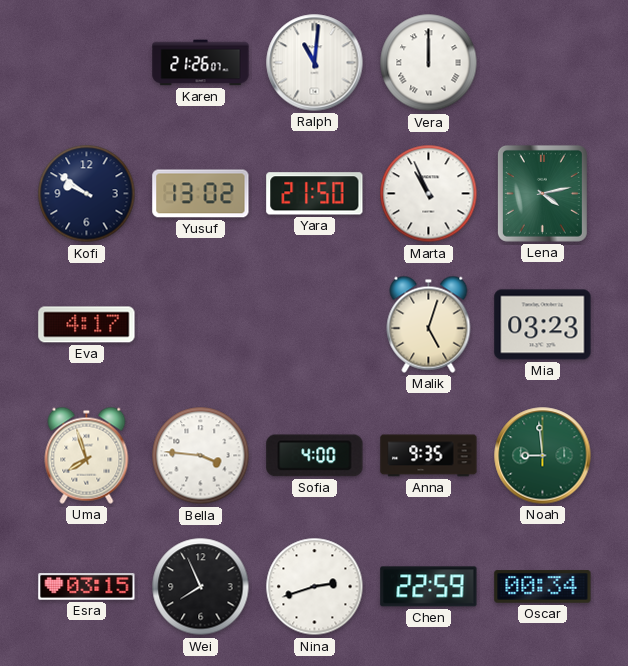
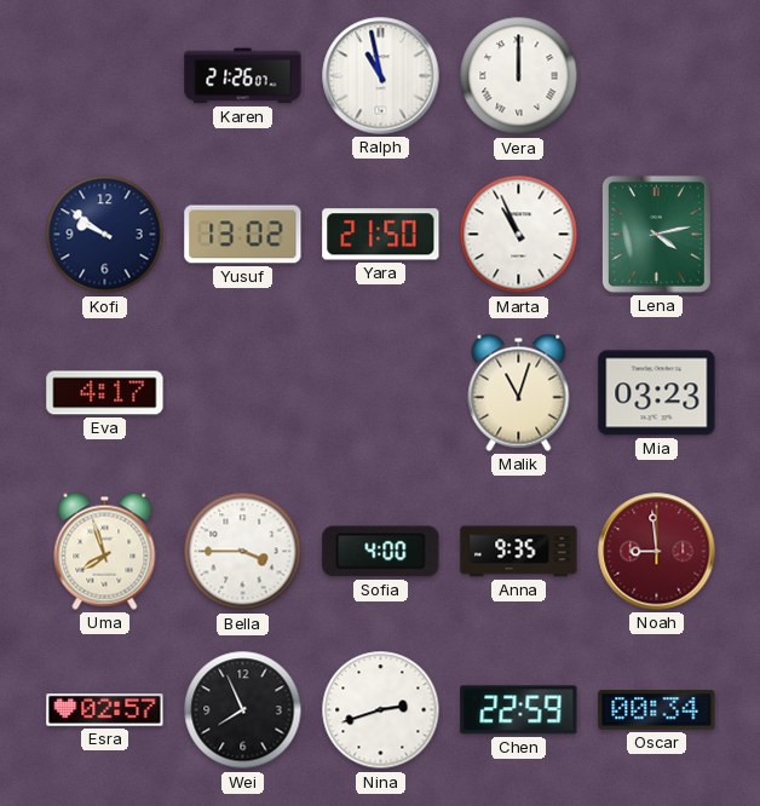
Ralph: 11:01 -> 10:58
Malik: 5:03 -> 11:03
Bella: 3:46 -> 3:45
Noah dial: green -> burgundy
Esra: 03:15 -> 02:57
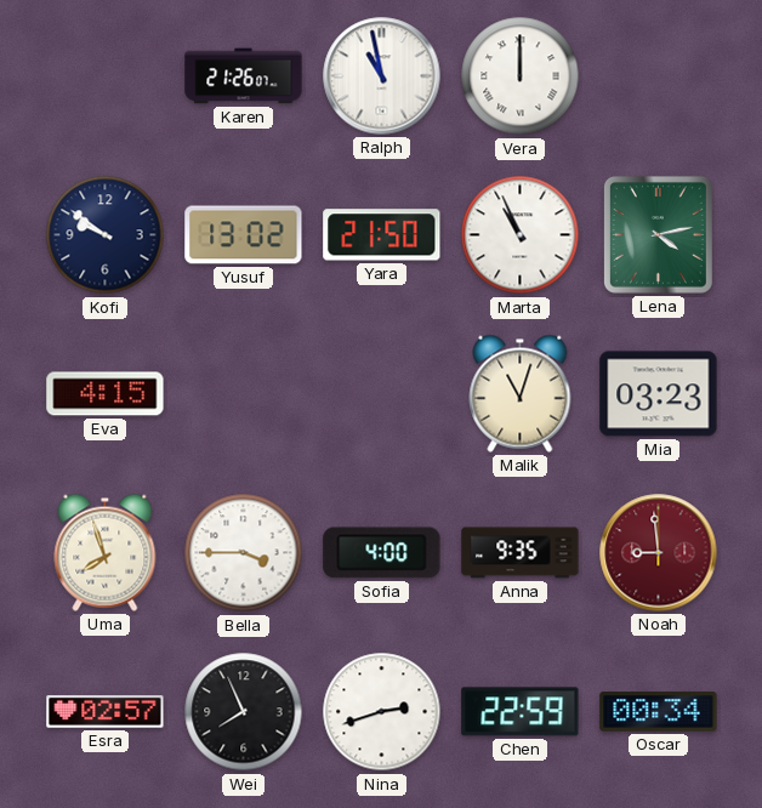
Eva: 4:17 -> 4:15
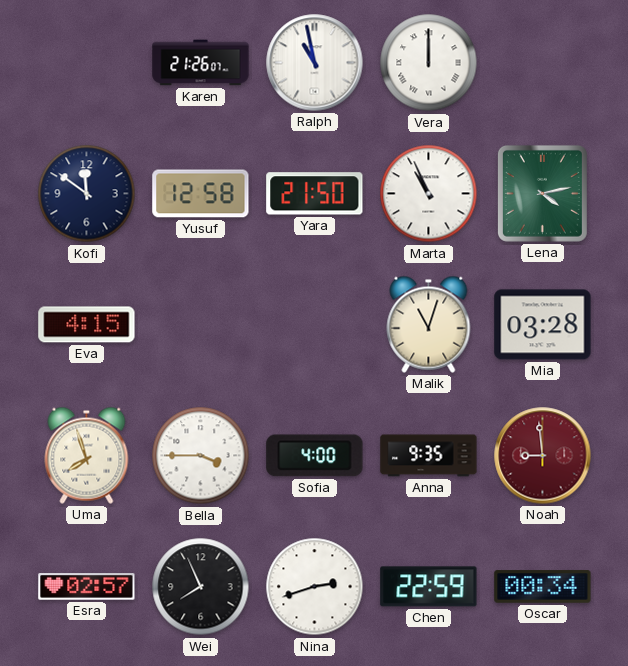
Kofi: 9:51 -> 11:51
Yusuf: 13:02 -> 12:58
Mia: 03:23 -> 03:28
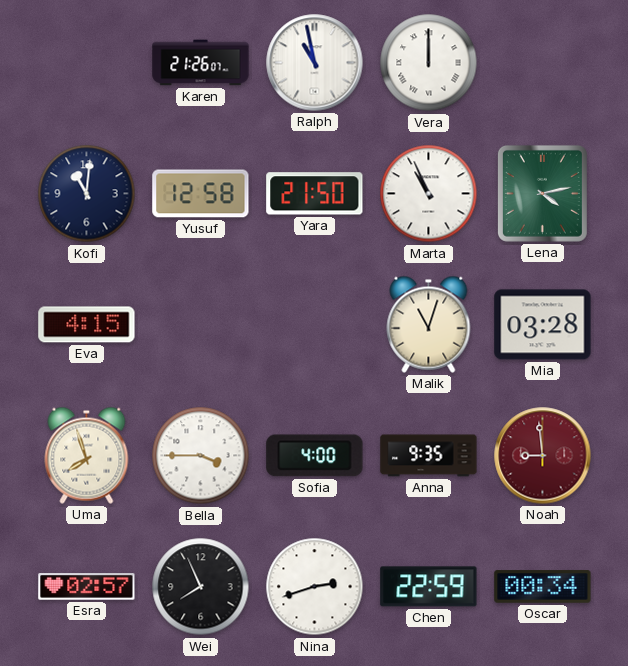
Kofi: 11:51 -> 11:01
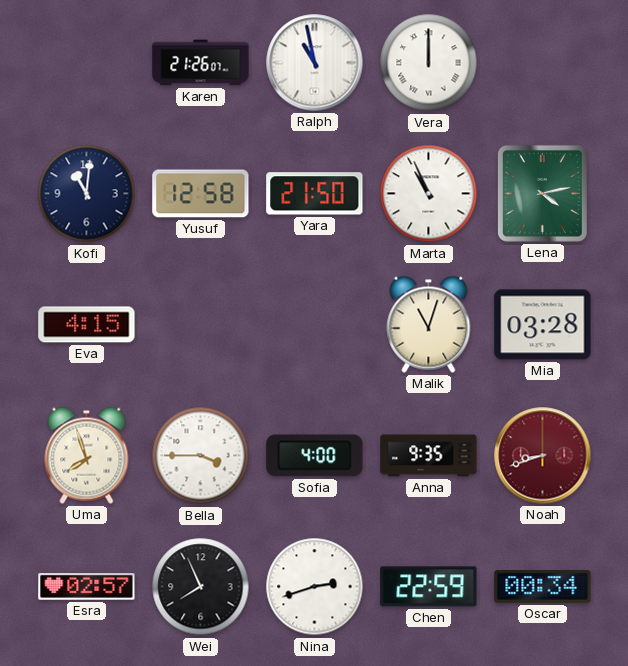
Noah: 8:59 -> 8:42
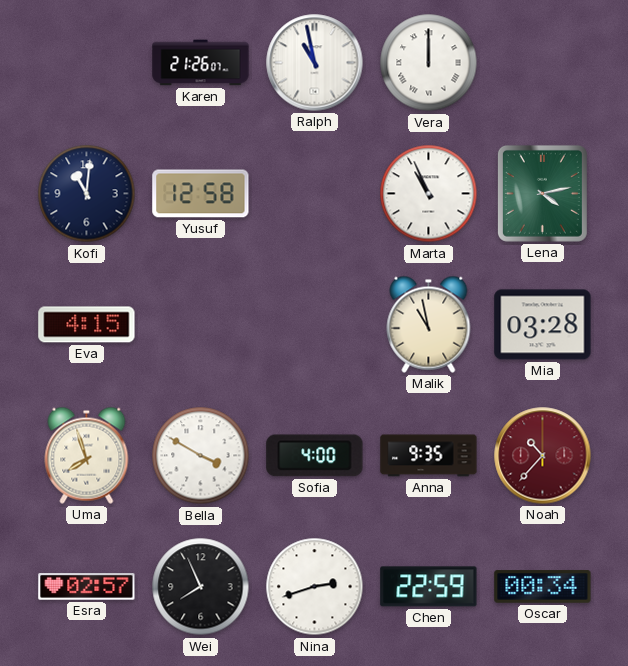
Yara: 21:50 -> none
Malik: 11:03 -> 10:58
Bella: 3:45 -> 3:50
Noah: 8:42 -> 10:37
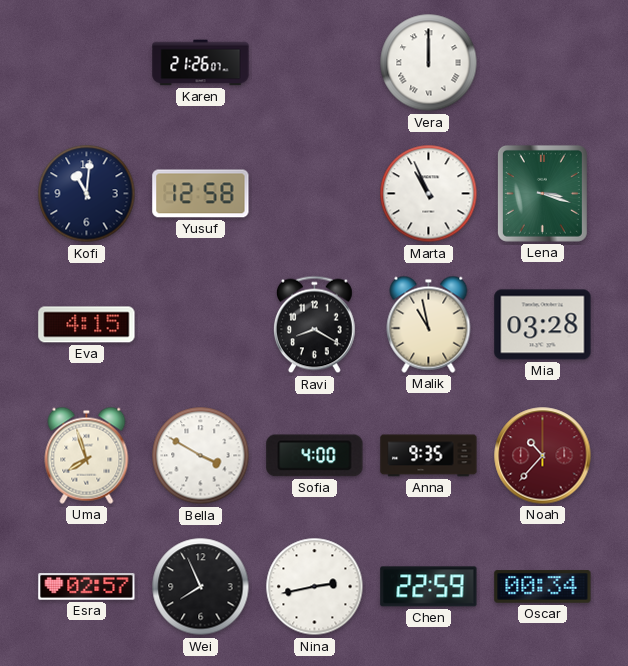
Ralph: 10:58 -> none
Lena: 4:13 -> 3:18
Ravi: none -> 8:20
Nina: 2:42 -> 2:43
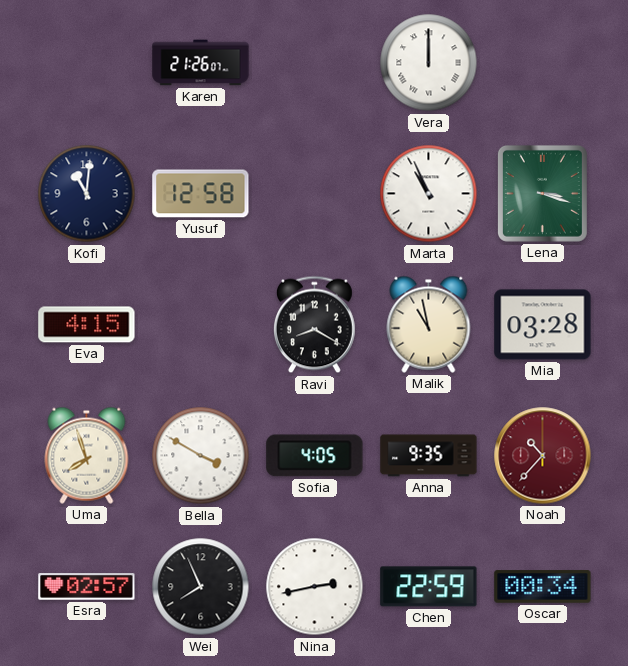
Sofia: 4:00 -> 4:05
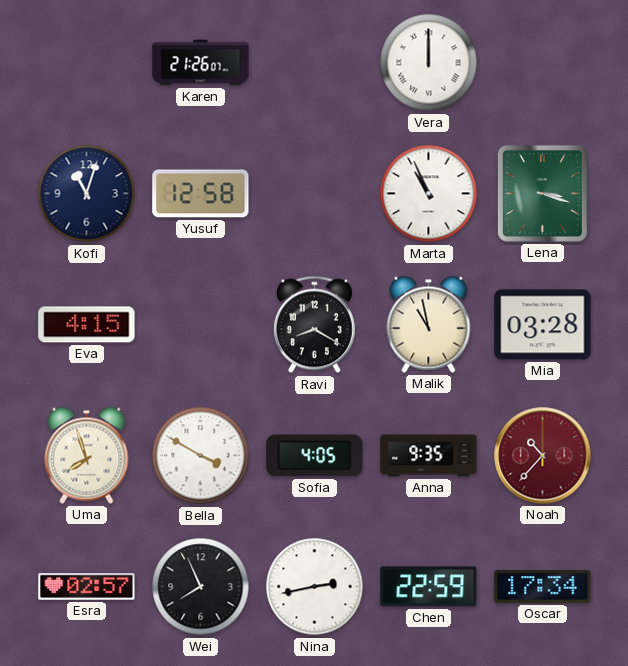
Kofi: 11:01 -> 11:03
Oscar: 00:34 -> 17:34
